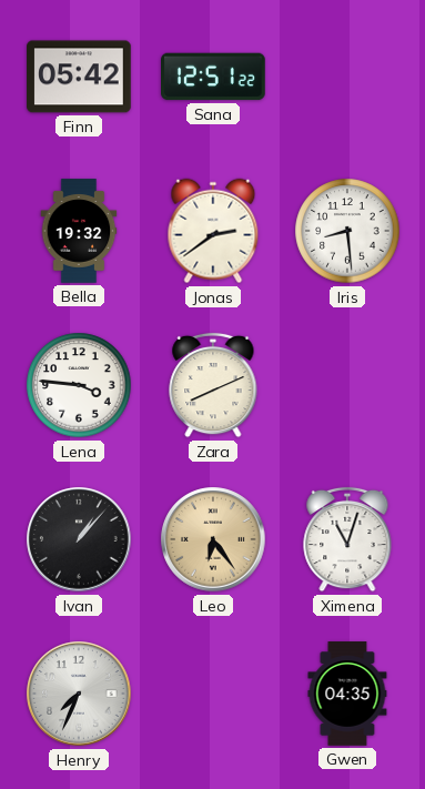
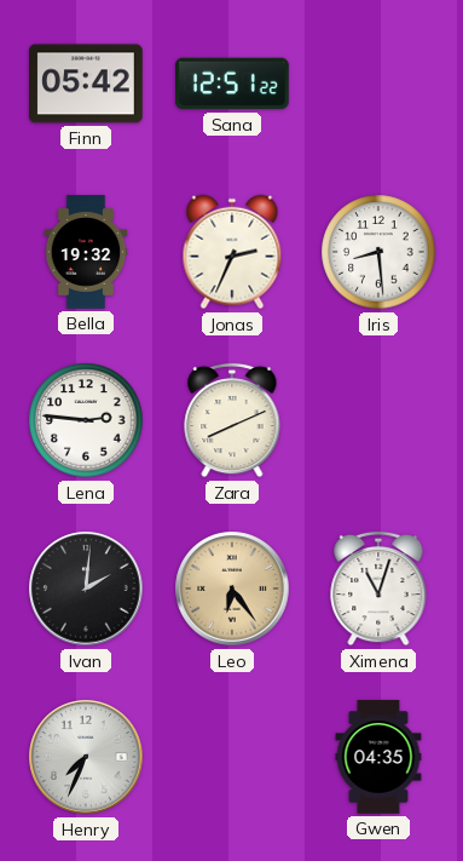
Jonas: 2:39 -> 2:34
Lena: 3:46 -> 2:46
Ivan: 1:07 -> 2:01
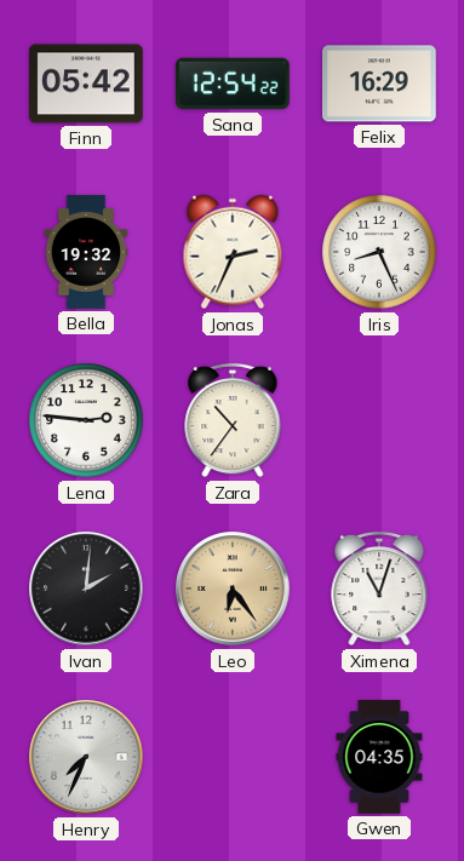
Sana: 12:51 -> 12:54
Felix: none -> 16:29
Iris: 8:29 -> 8:26
Zara: 8:11 -> 10:36
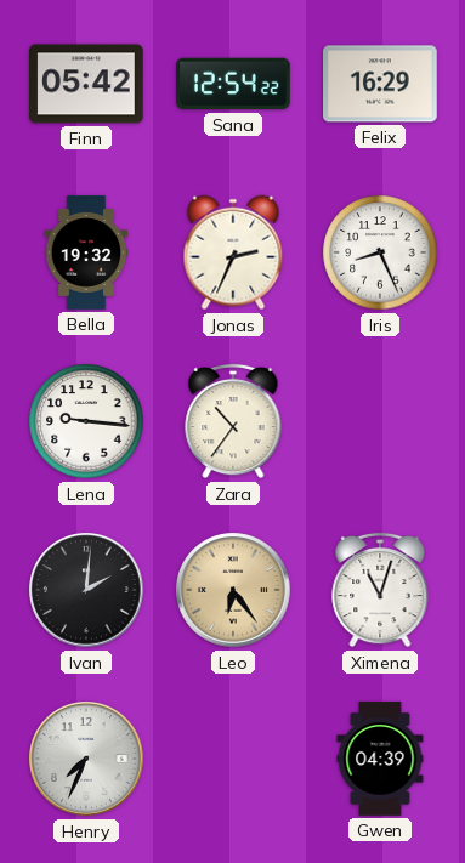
Lena: 2:46 -> 9:16
Gwen: 04:35 -> 04:39
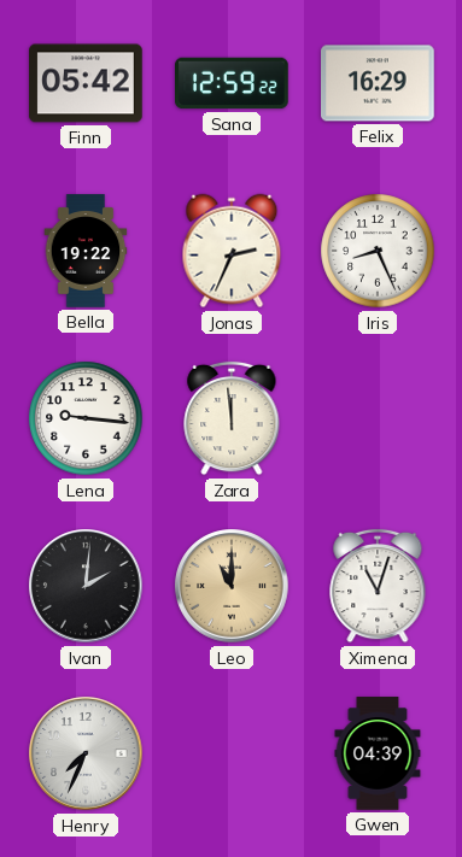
Sana: 12:54 -> 12:59
Bella: 19:32 -> 19:22
Zara: 10:36 -> 11:59
Leo: 6:24 -> 11:00
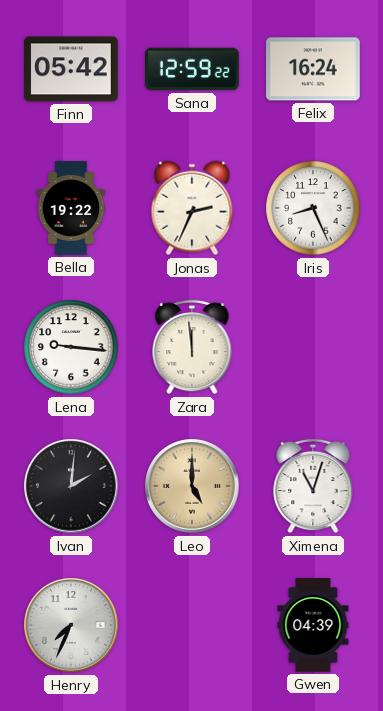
Felix: 16:29 -> 16:24
Leo: 11:00 -> 5:00
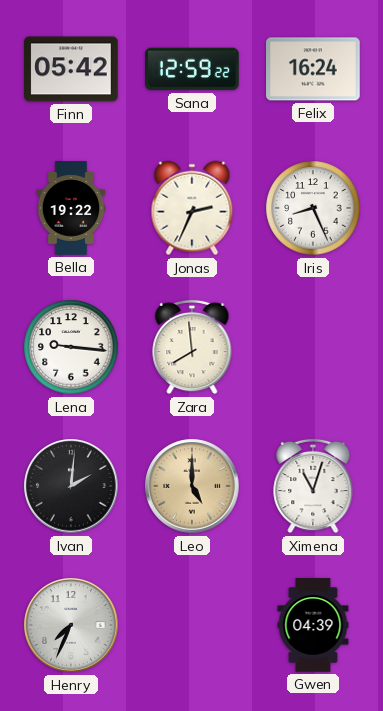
Zara: 11:59 -> 7:59
